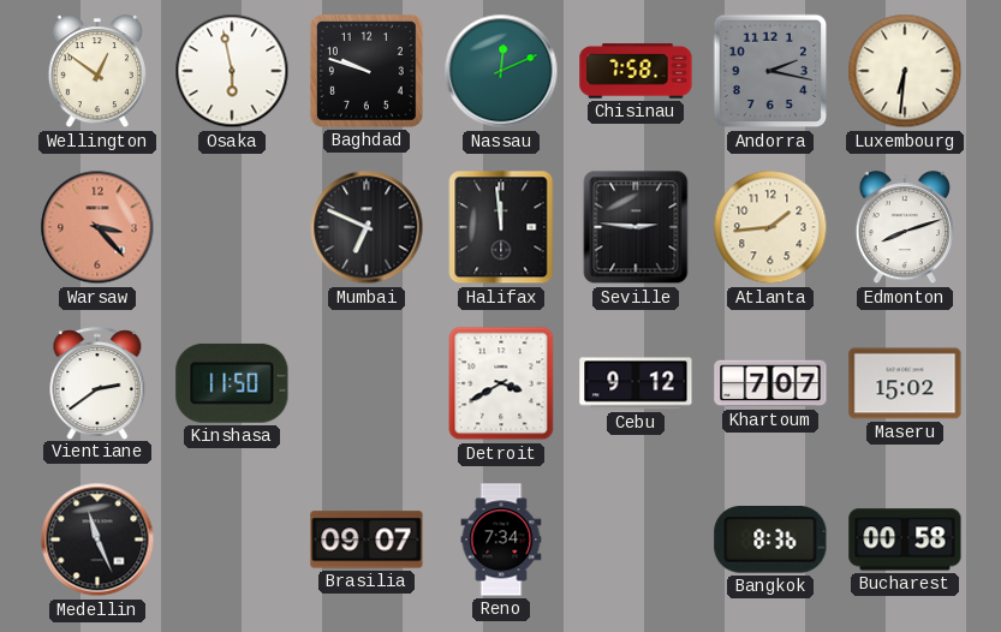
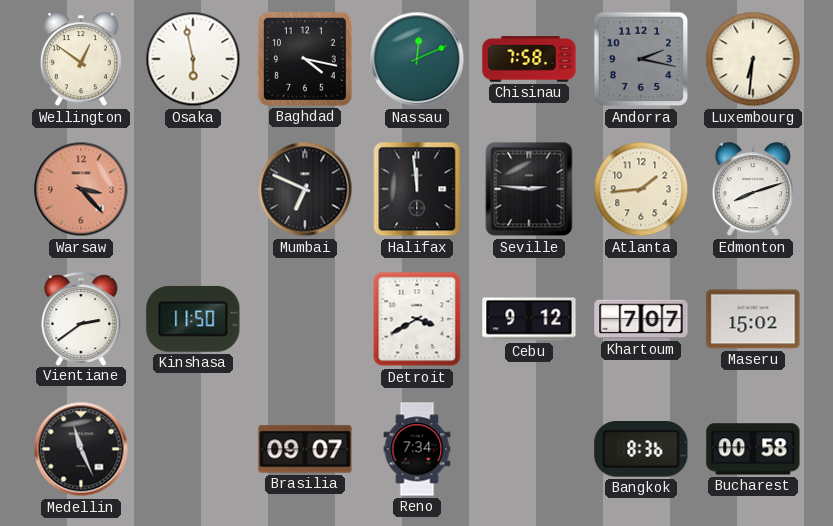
Baghdad: 9:48 -> 4:17
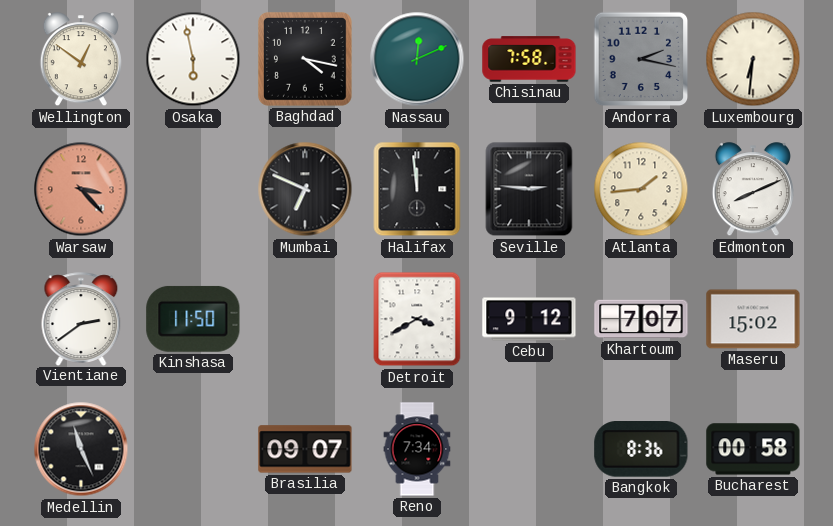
Edmonton: 8:12 -> 8:11
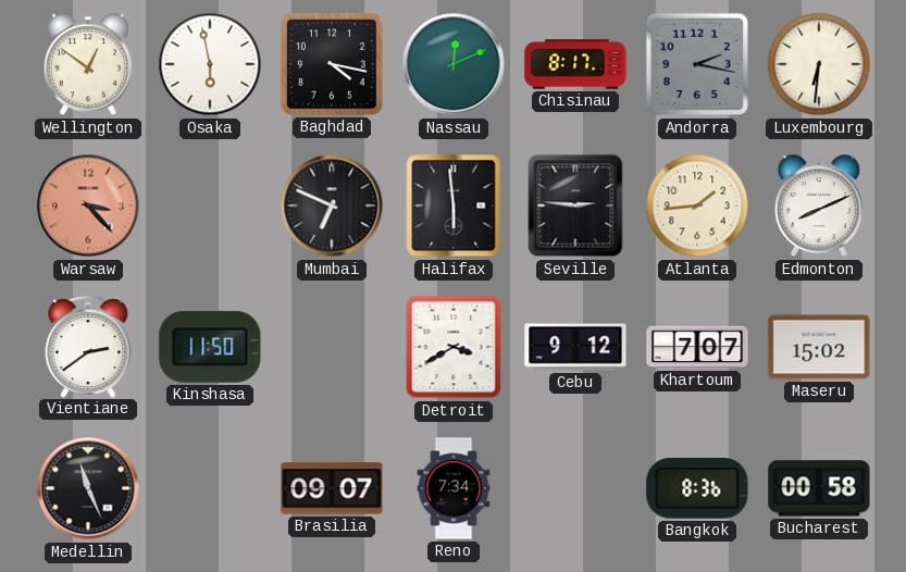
Chisinau: 7:58 -> 8:17
Halifax: 11:59 -> 5:59
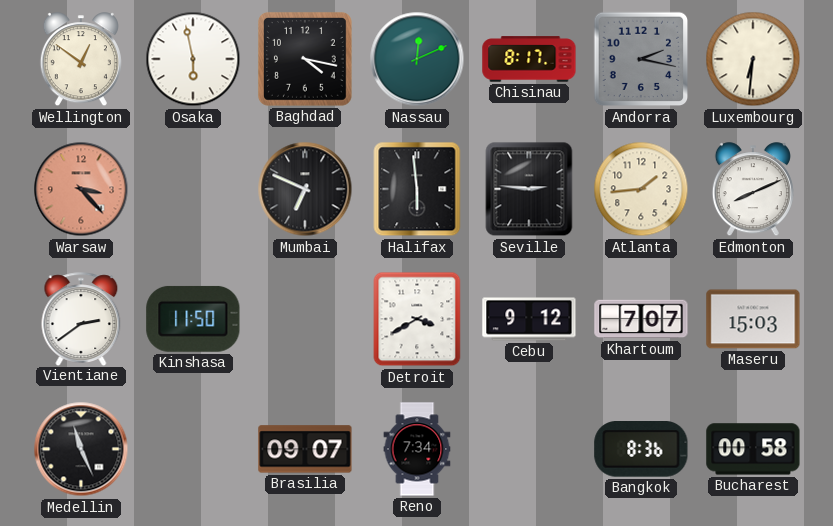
Maseru: 15:02 -> 15:03
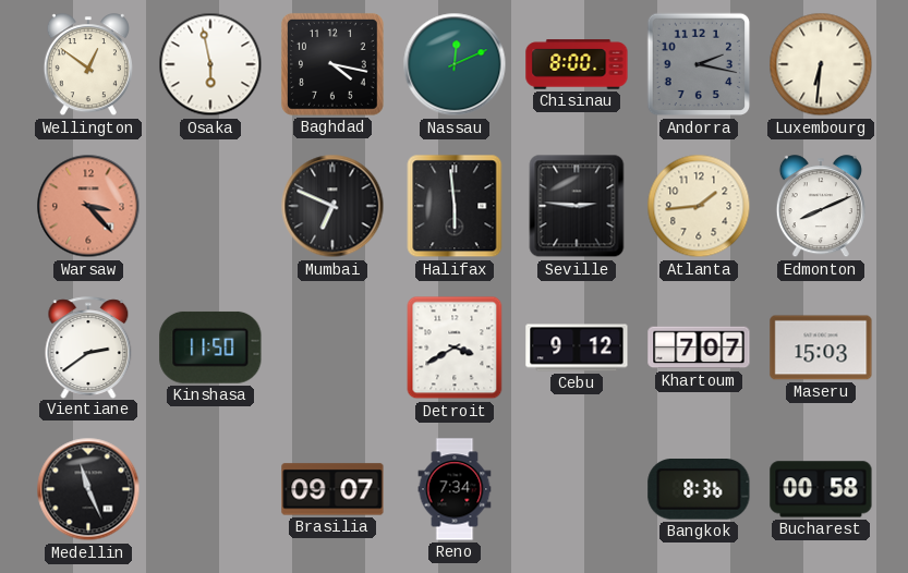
Chisinau: 8:17 -> 8:00
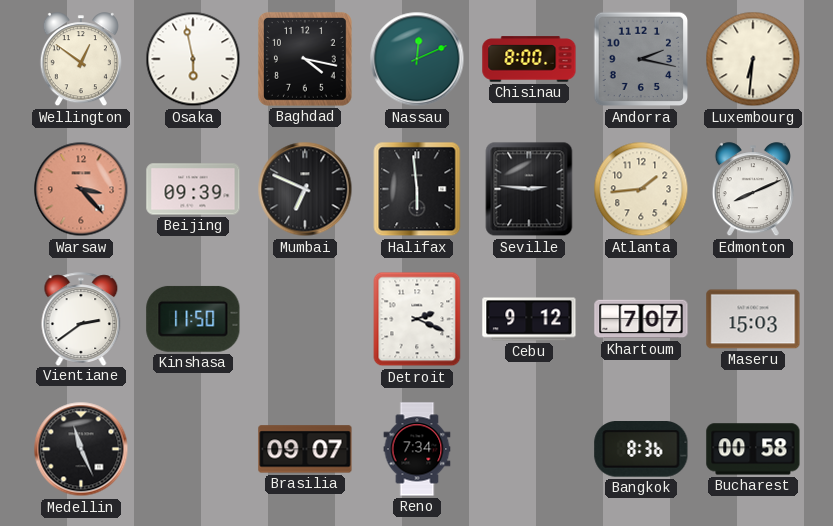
Beijing: none -> 09:39
Detroit: 3:40 -> 2:19
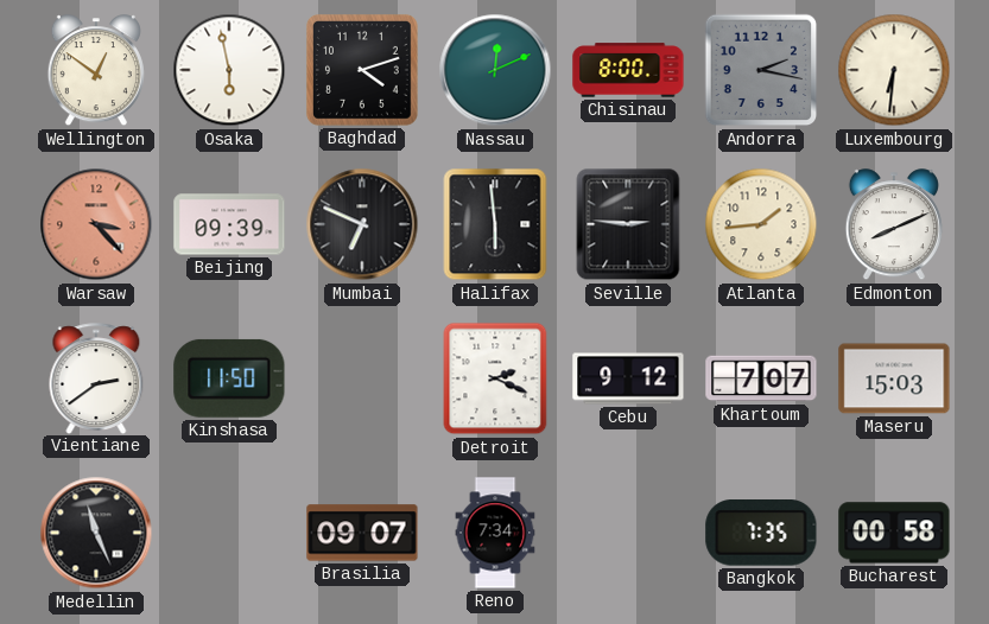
Baghdad: 4:17 -> 4:12
Bangkok: 8:36 -> 7:35
